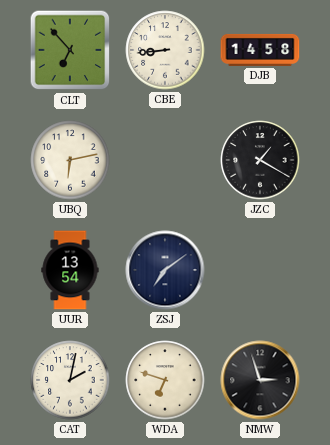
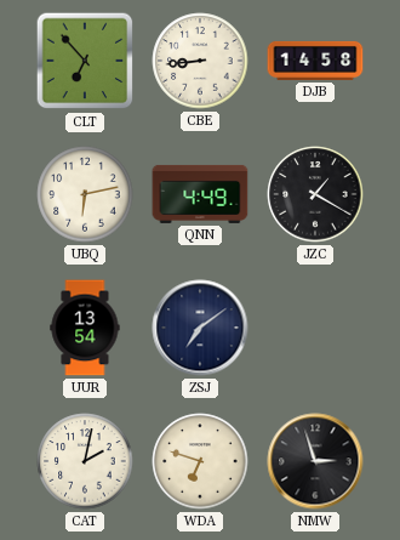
QNN: none -> 4:49
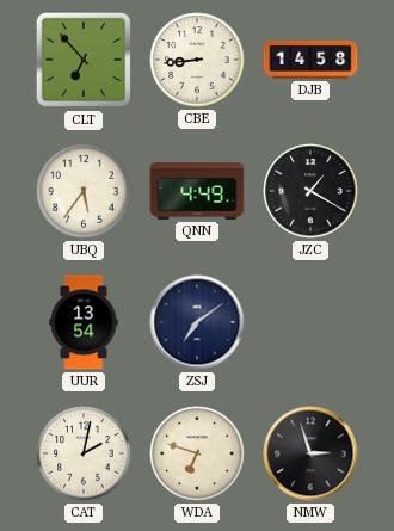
UBQ: 6:13 -> 5:36
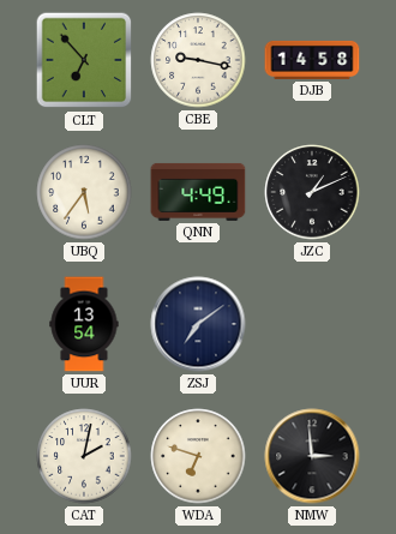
CBE: 8:44 -> 9:17
JZC: 1:20 -> 1:11
NMW: 2:57 -> 2:59
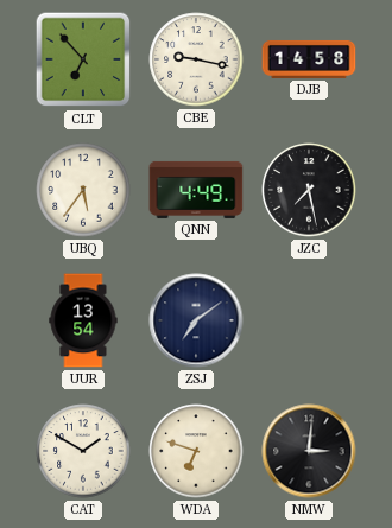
JZC: 1:11 -> 7:28
CAT: 2:02 -> 1:50
NMW: 2:59 -> 3:01
